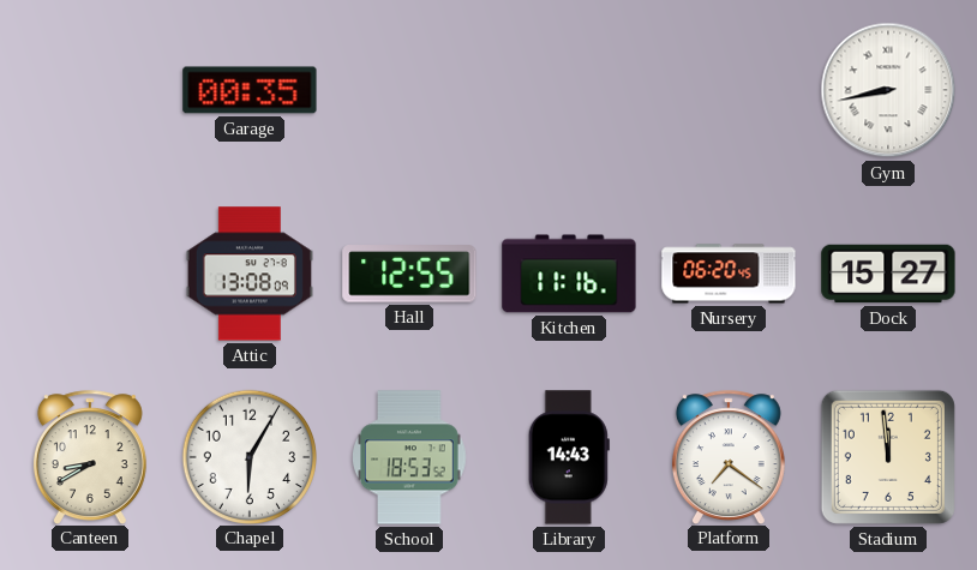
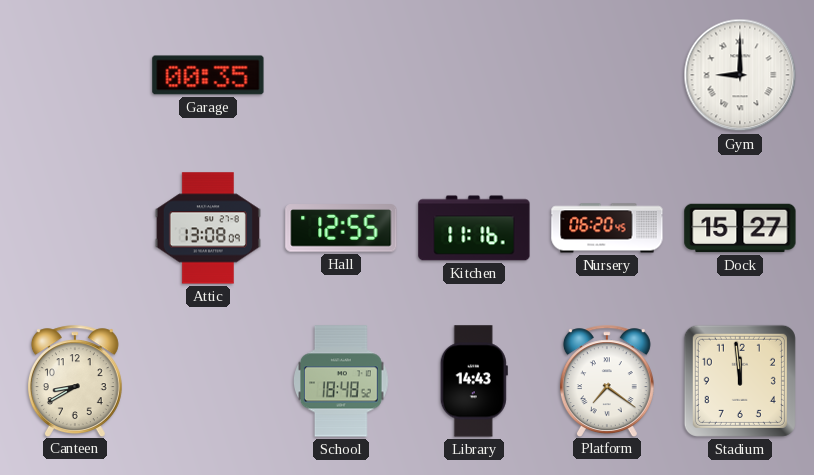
Gym: 8:43 -> 9:00
Chapel: 6:05 -> none
School: 18:53 -> 18:48
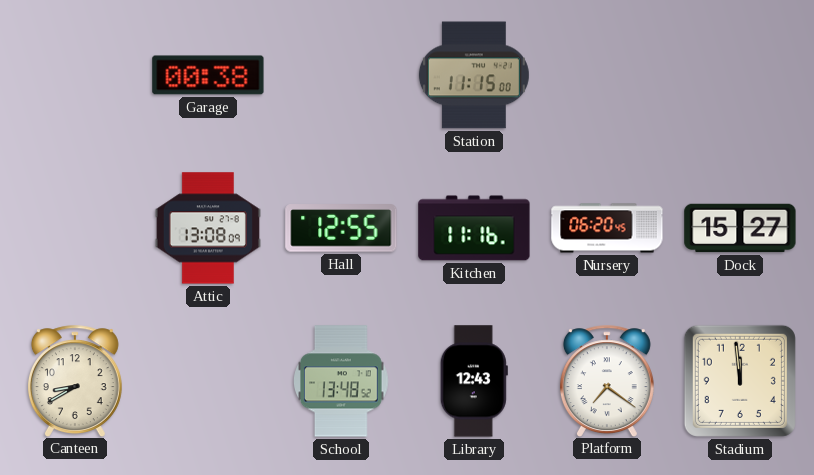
Garage: 00:35 -> 00:38
Station: none -> 11:15
Gym: 9:00 -> none
School: 18:48 -> 13:48
Library: 14:43 -> 12:43
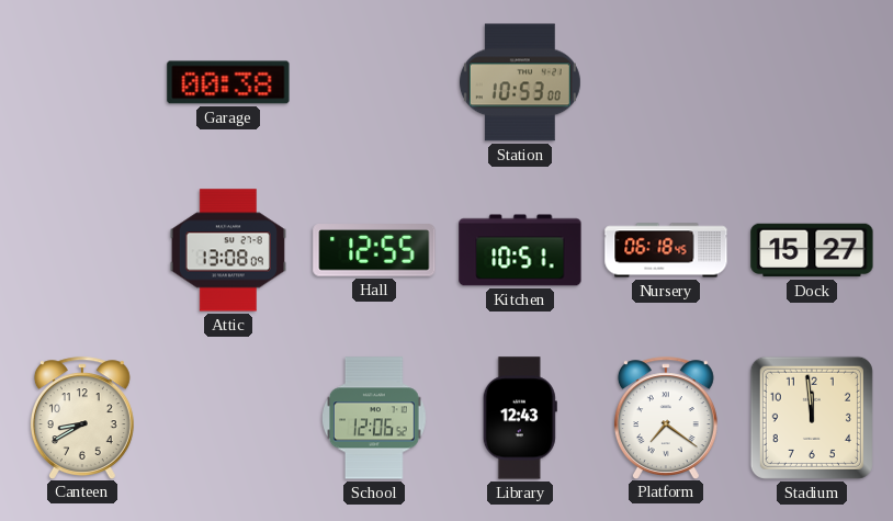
Station: 11:15 -> 10:53
Kitchen: 11:16 -> 10:51
Nursery: 06:20 -> 06:18
School: 13:48 -> 12:06
